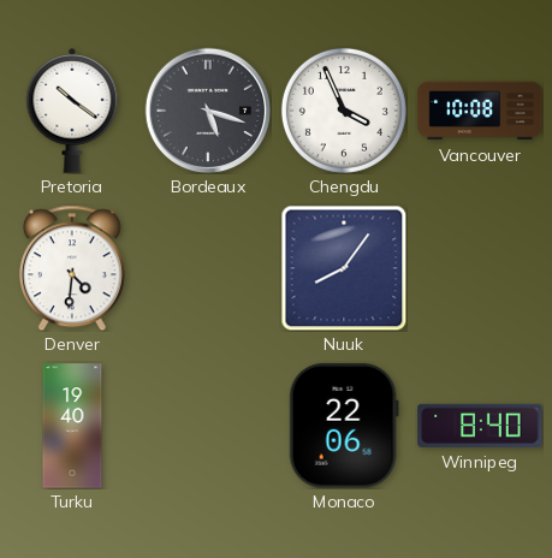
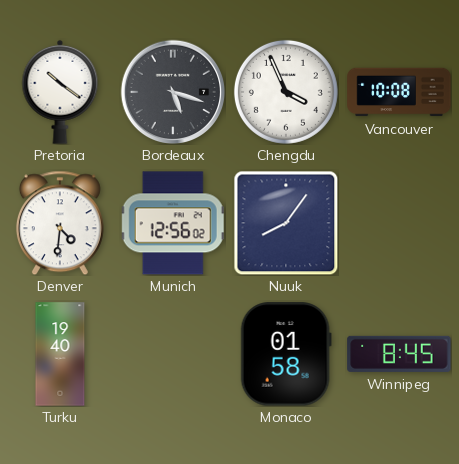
Munich: none -> 12:56
Monaco: 22:06 -> 01:58
Winnipeg: 8:40 -> 8:45
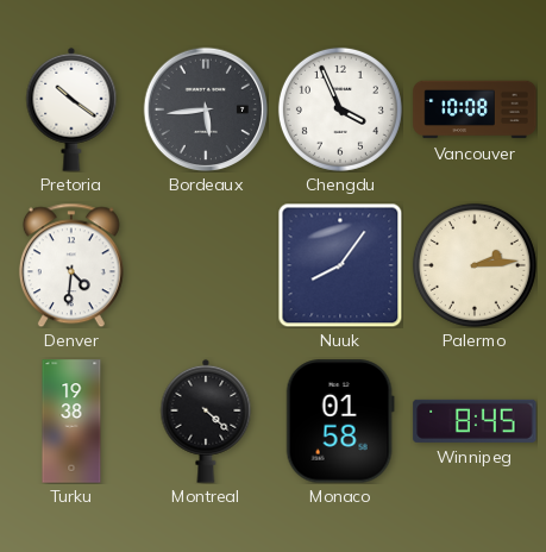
Bordeaux: 5:18 -> 5:44
Munich: 12:56 -> none
Palermo: none -> 2:14
Turku: 19:40 -> 19:38
Montreal: none -> 4:22
